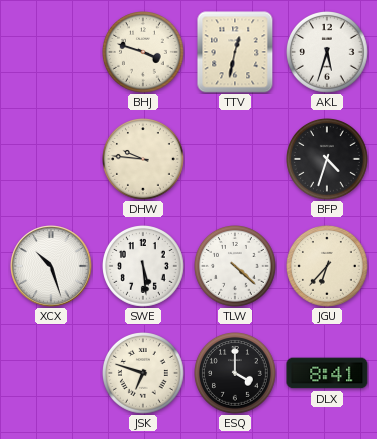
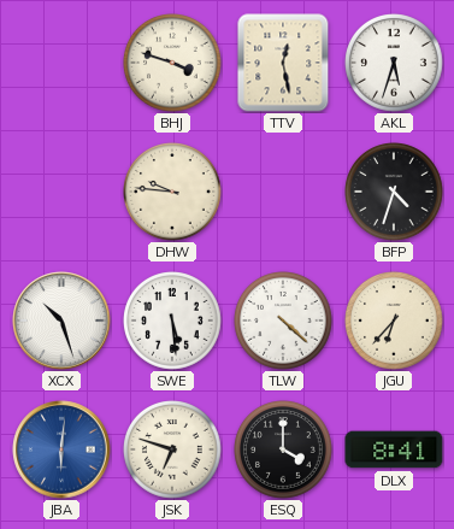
TTV: 12:32 -> 12:28
JBA: none -> 6:01
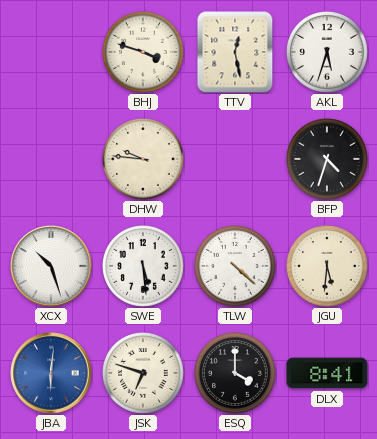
JGU: 6:37 -> 5:31
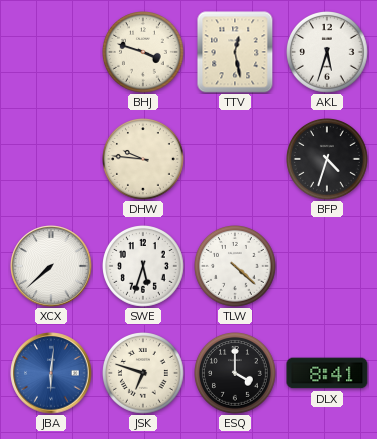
XCX: 10:27 -> 7:38
SWE: 5:29 -> 5:33
JGU: 5:31 -> none
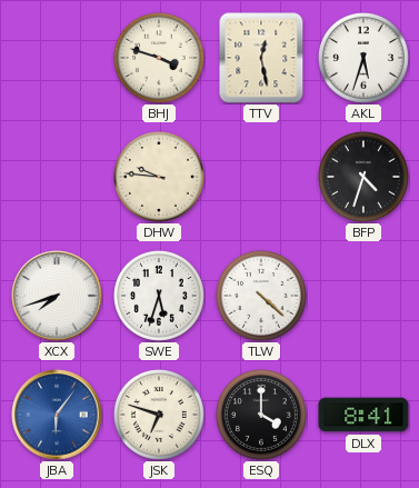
XCX: 7:38 -> 7:42
JBA: 6:01 -> 6:06
